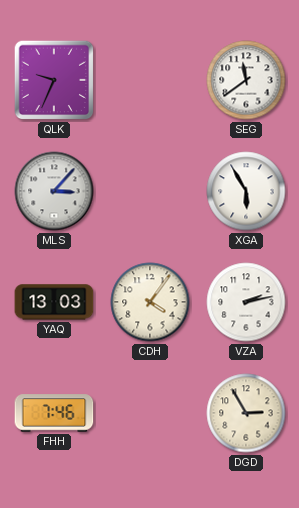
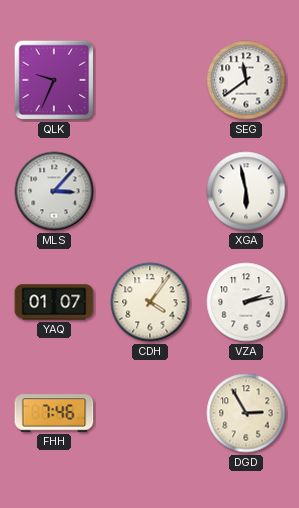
XGA: 5:55 -> 5:58
YAQ: 13:03 -> 01:07
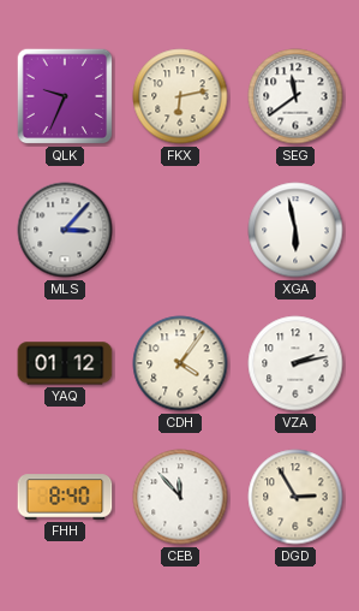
FKX: none -> 6:13
YAQ: 01:07 -> 01:12
FHH: 7:46 -> 8:40
CEB: none -> 11:53
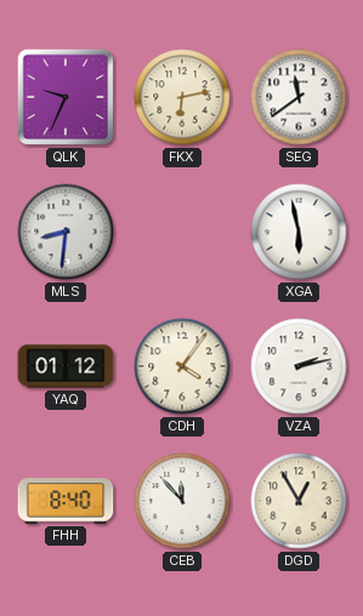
MLS: 3:07 -> 8:31
DGD: 2:55 -> 12:55
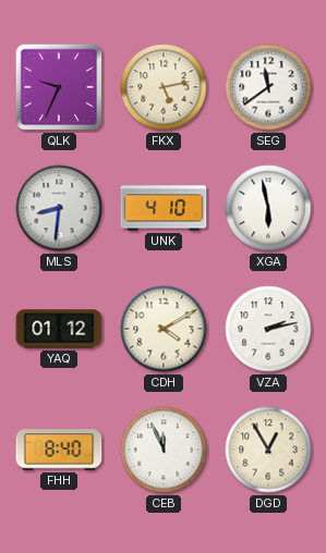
FKX: 6:13 -> 5:13
UNK: none -> 4:10
CDH: 4:06 -> 4:10
CEB: 11:53 -> 11:56
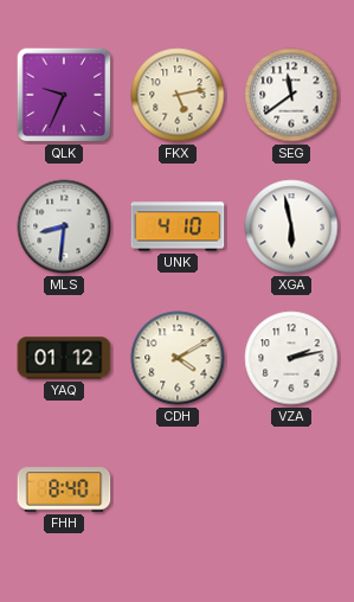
CEB: 11:56 -> none
DGD: 12:55 -> none
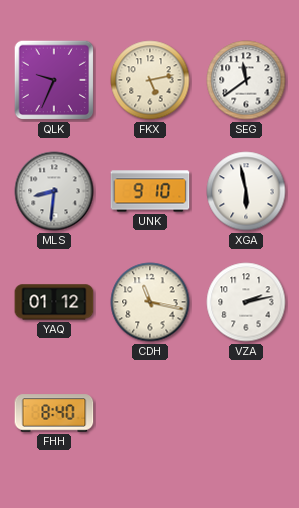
UNK: 4:10 -> 9:10
CDH: 4:10 -> 11:17
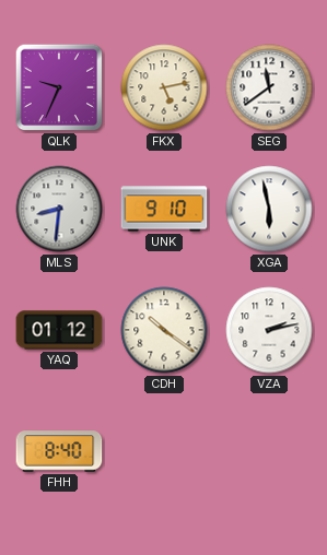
CDH: 11:17 -> 10:21
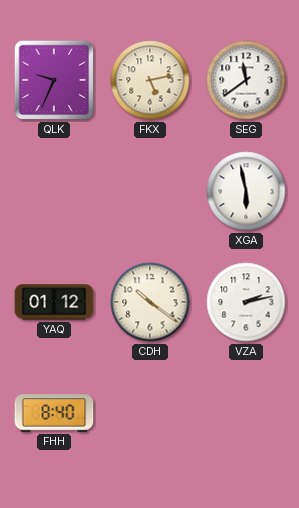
MLS: 8:31 -> none
UNK: 9:10 -> none
